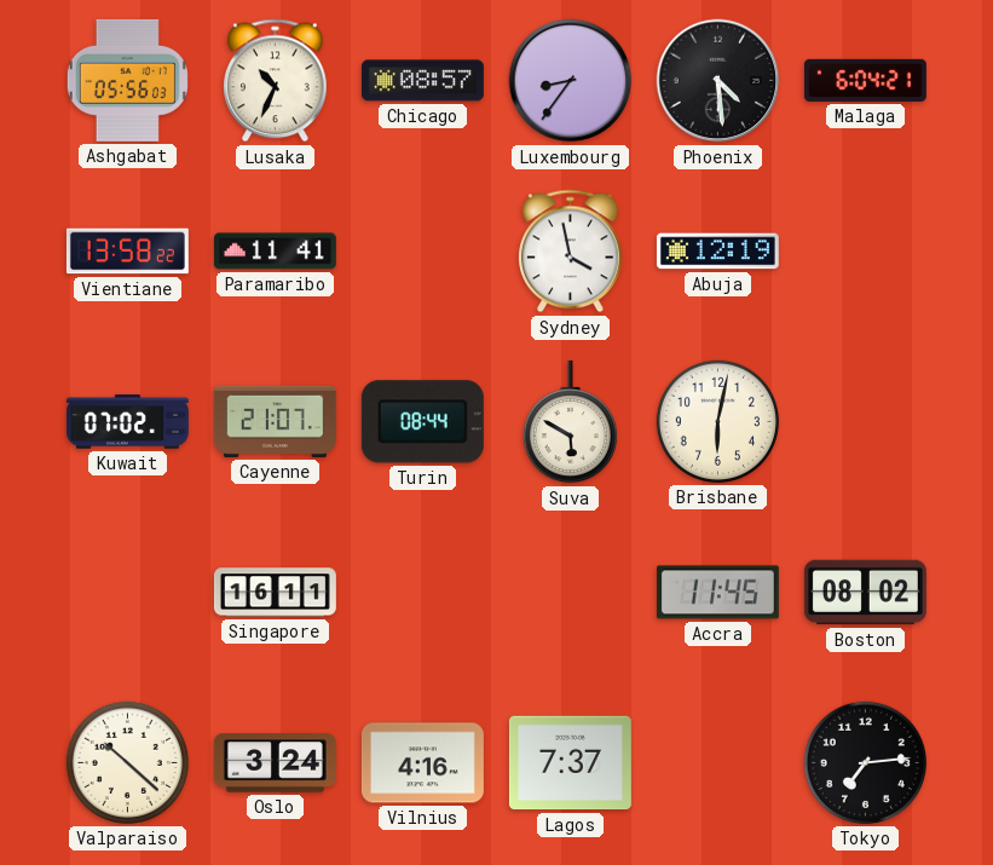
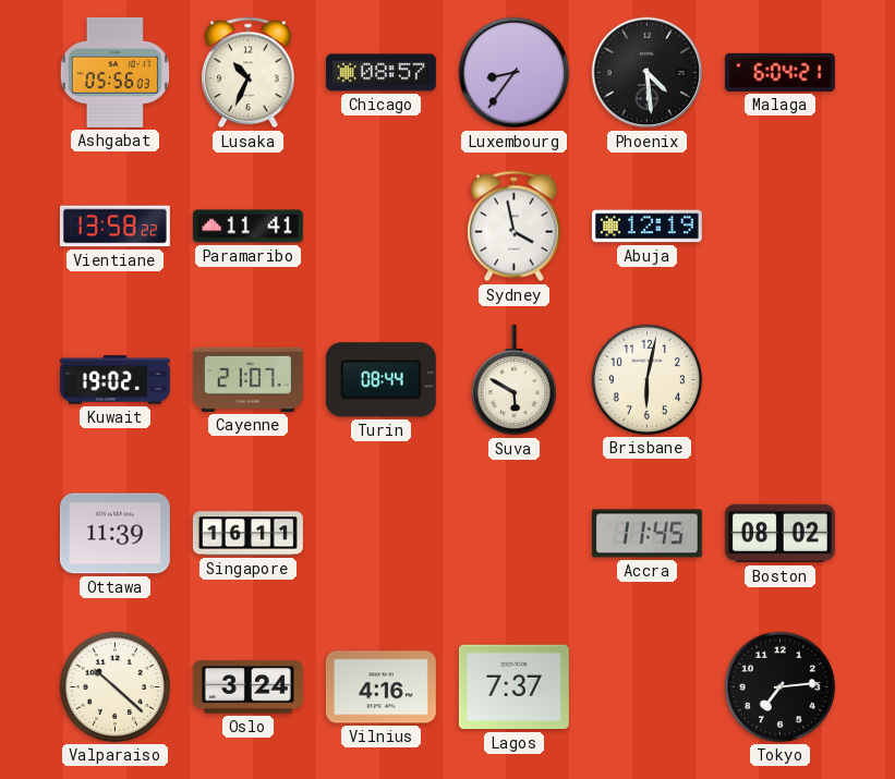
Kuwait: 07:02 -> 19:02
Ottawa: none -> 11:39
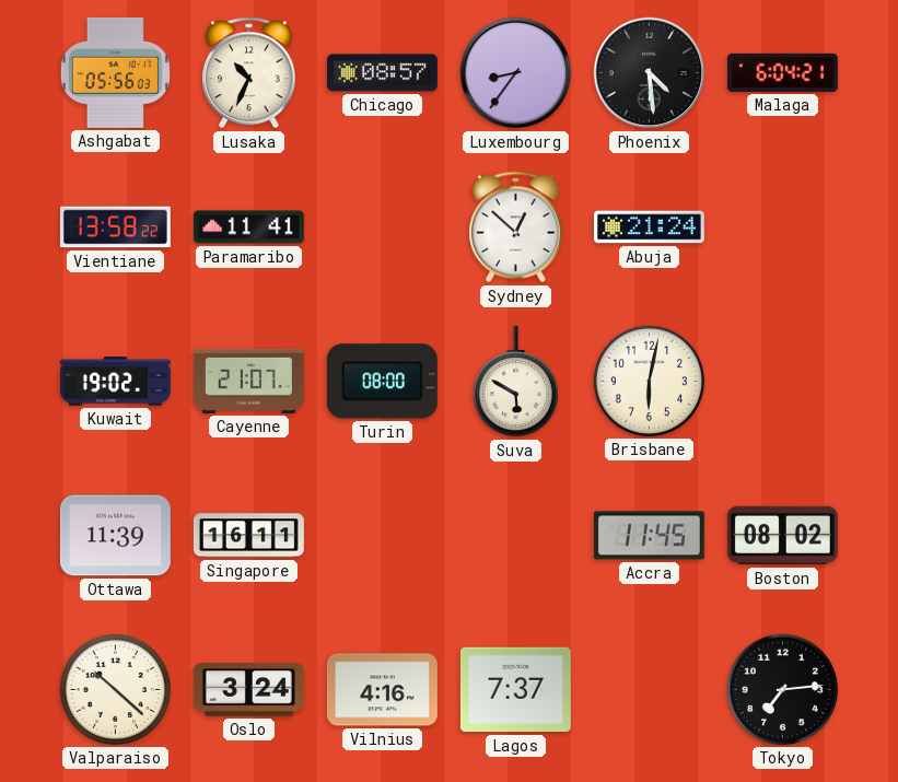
Sydney: 3:58 -> 12:52
Abuja: 12:19 -> 21:24
Turin: 08:44 -> 08:00
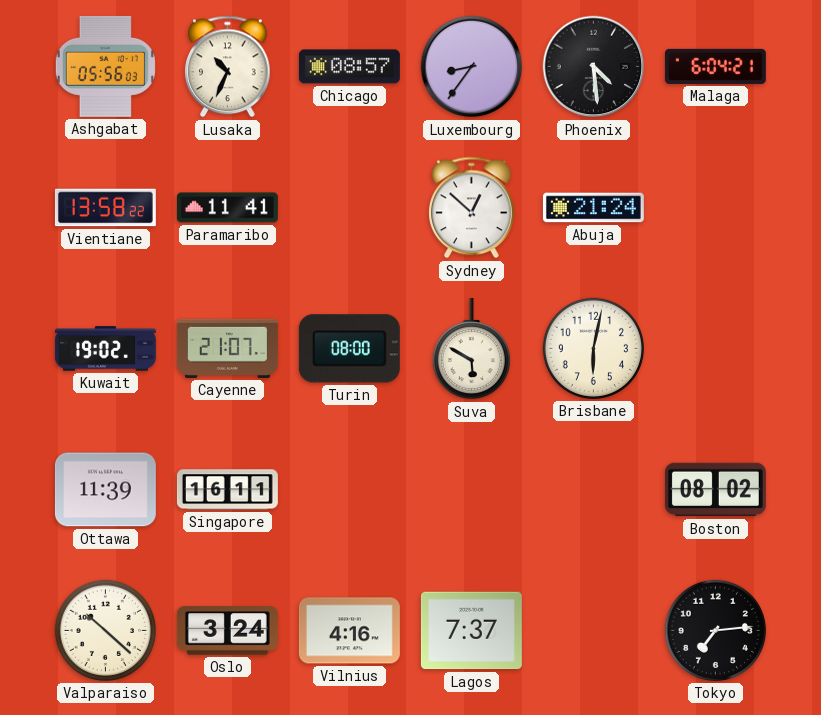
Accra: 11:45 -> none
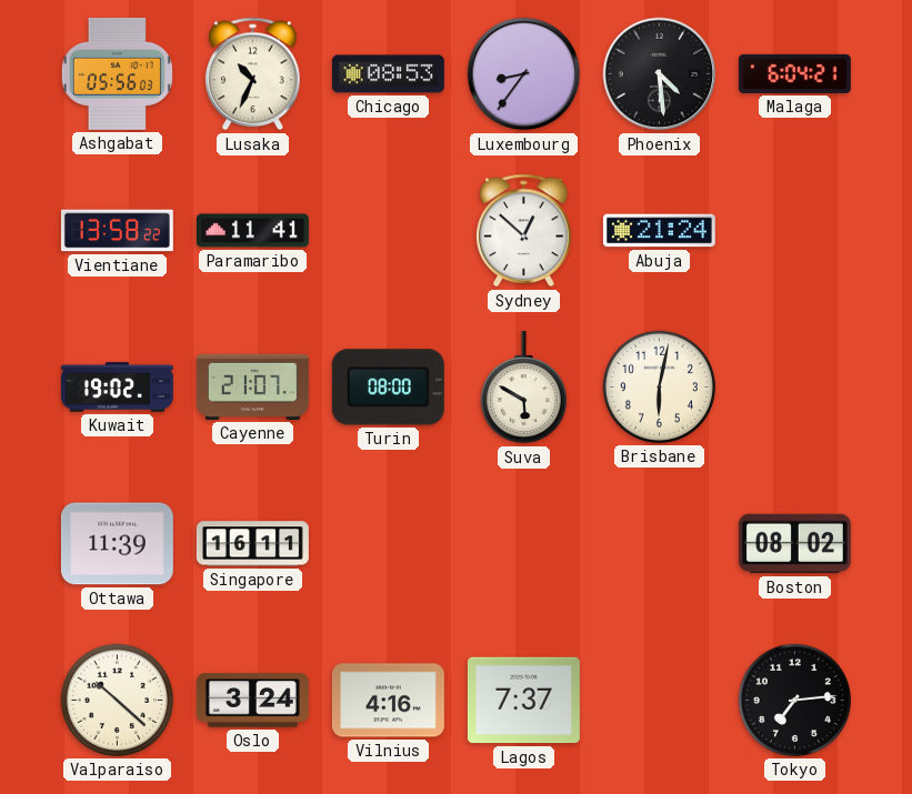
Chicago: 08:57 -> 08:53
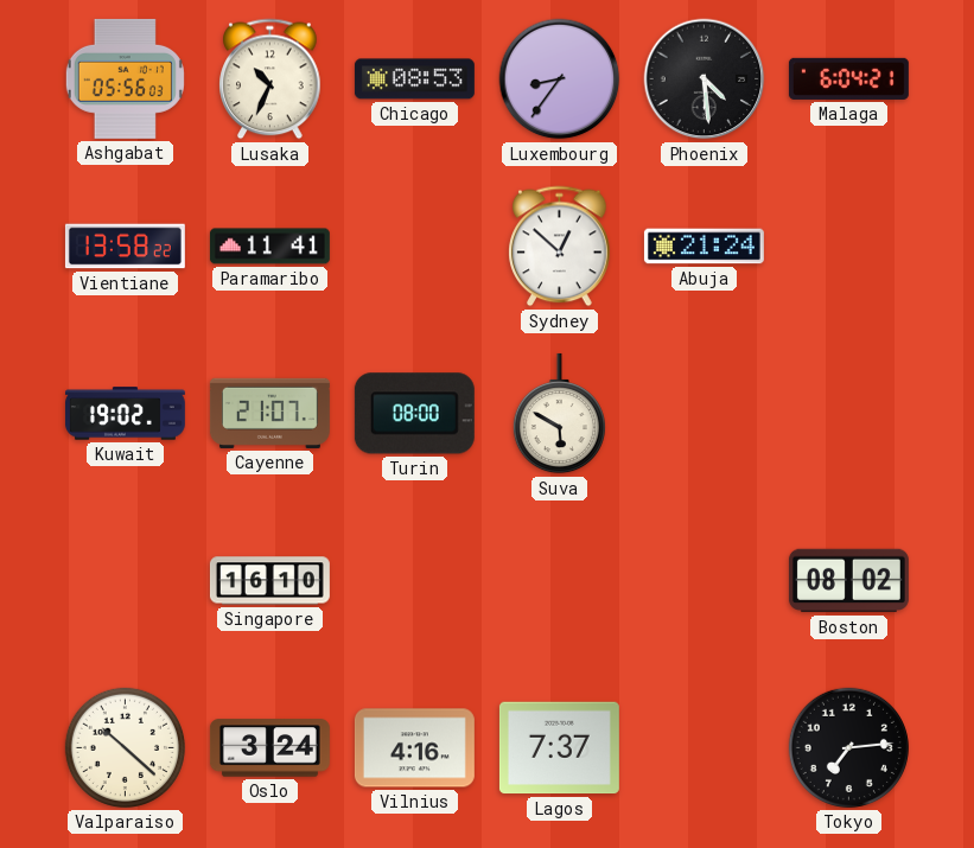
Brisbane: 6:02 -> none
Ottawa: 11:39 -> none
Singapore: 16:11 -> 16:10
